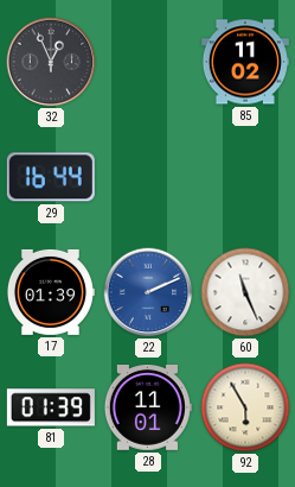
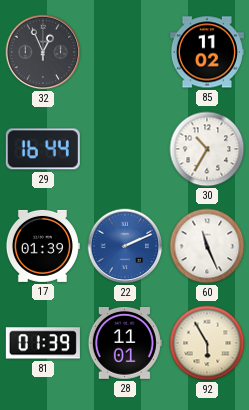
30: none -> 10:35
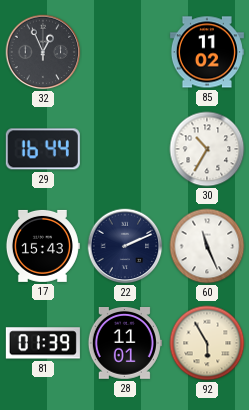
17: 01:39 -> 15:43
22 dial: blue -> navy
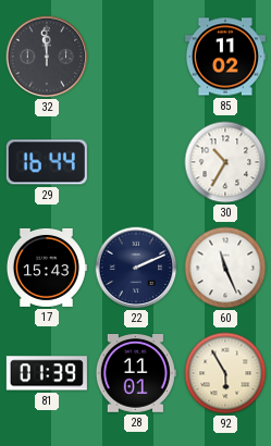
32: 12:56 -> 11:59
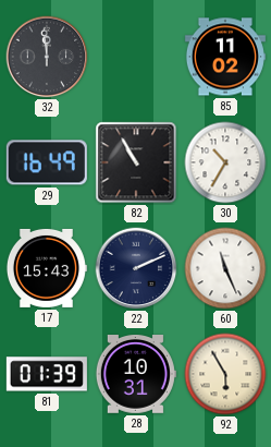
29: 16:44 -> 16:49
82: none -> 10:55
28: 11:01 -> 10:31
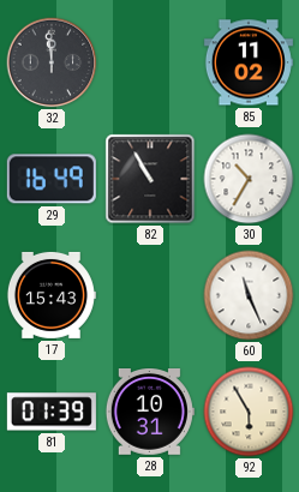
22: 2:11 -> none
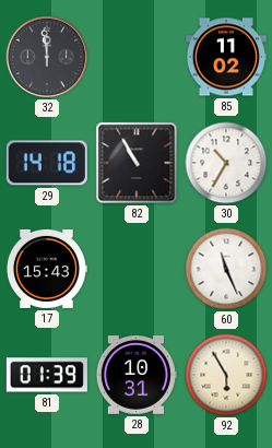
29: 16:49 -> 14:18
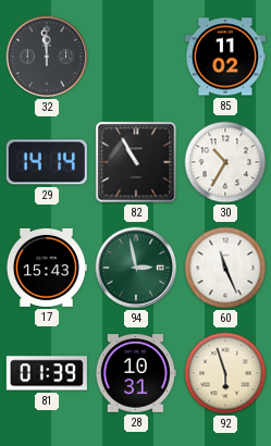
29: 14:18 -> 14:14
94: none -> 2:58
92: 5:55 -> 5:57
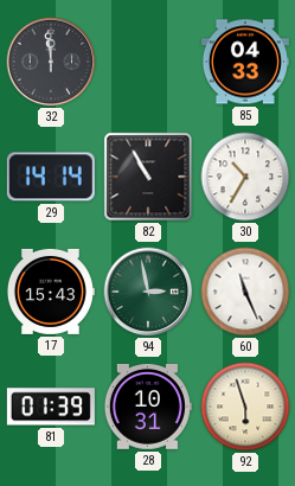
85: 11:02 -> 04:33
